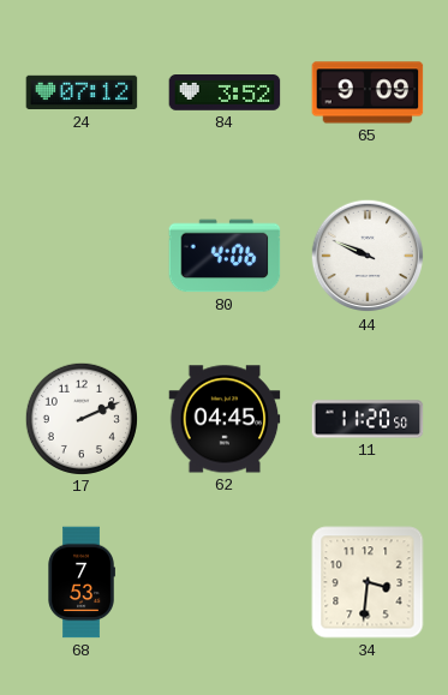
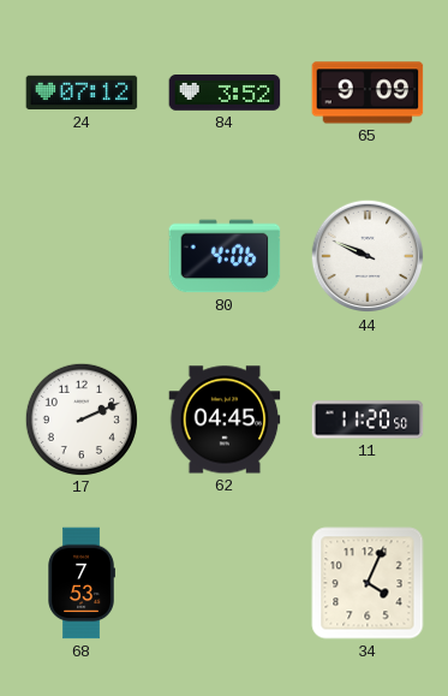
34: 3:31 -> 4:04
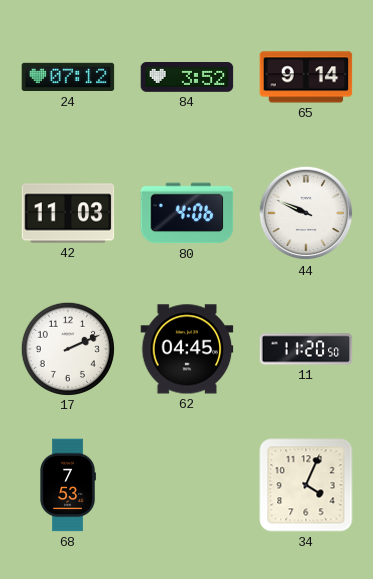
65: 9:09 -> 9:14
42: none -> 11:03
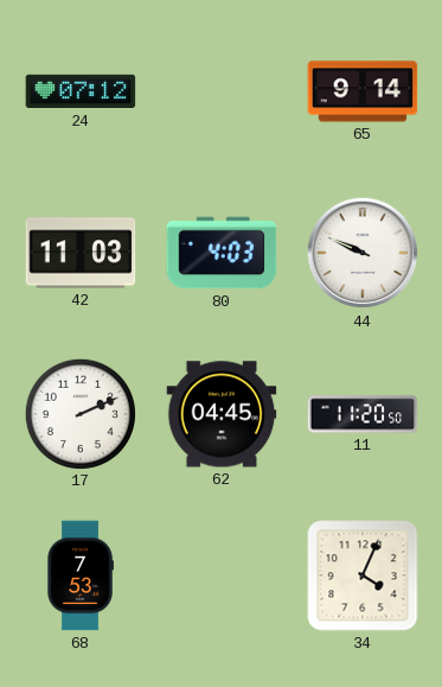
84: 3:52 -> none
80: 4:06 -> 4:03
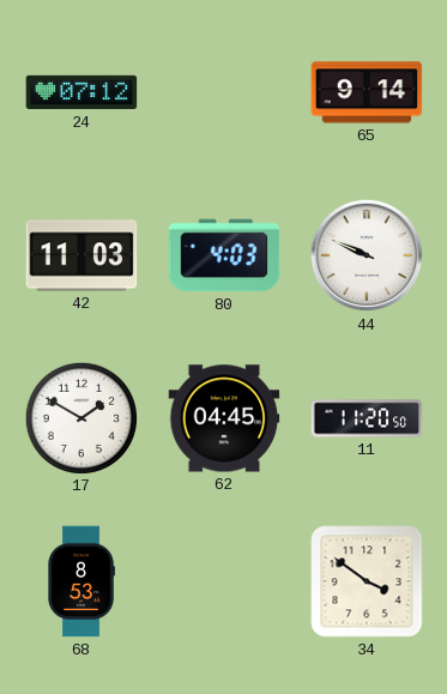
17: 2:11 -> 1:50
68: 7:53 -> 8:53
34: 4:04 -> 3:51
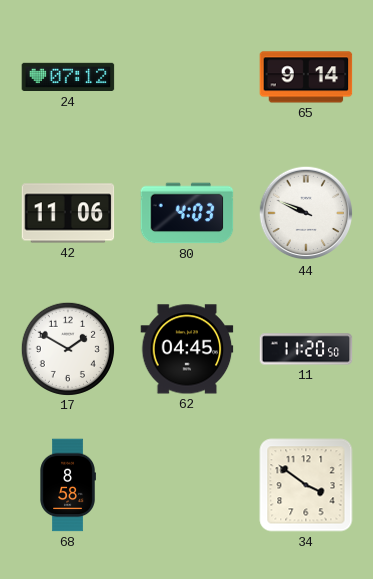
42: 11:03 -> 11:06
68: 8:53 -> 8:58
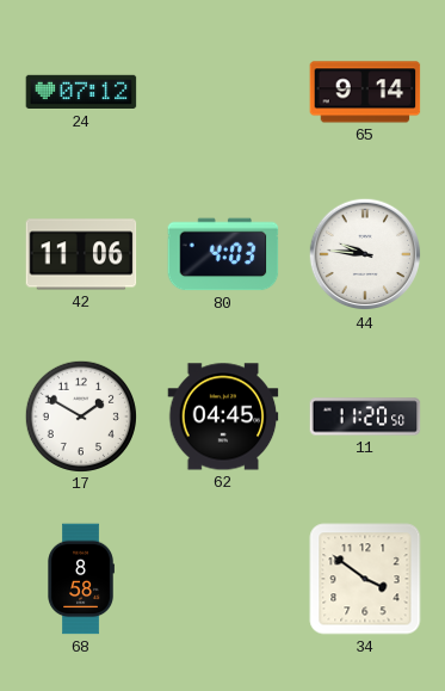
44: 9:49 -> 9:46
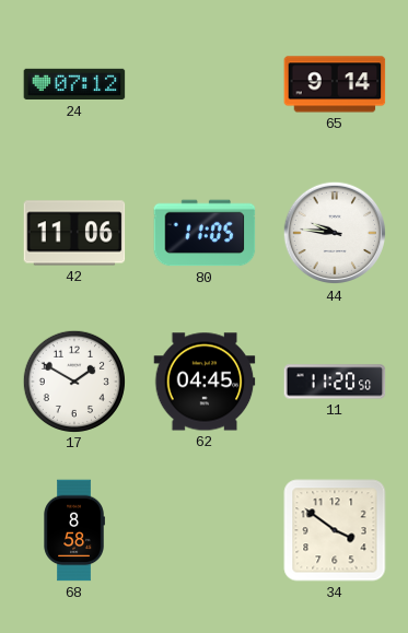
80: 4:03 -> 11:05
